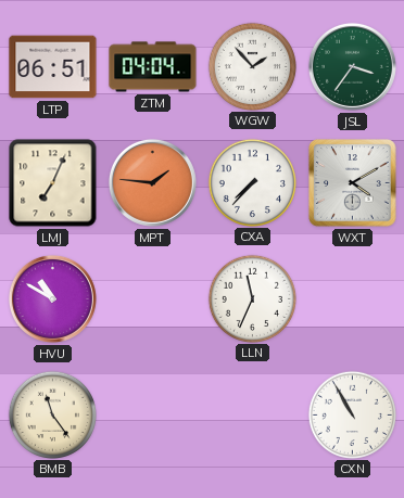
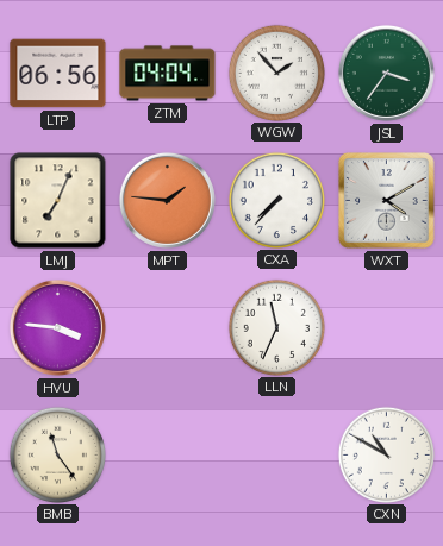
LTP: 06:51 -> 06:56
HVU: 10:50 -> 3:46
CXN: 10:55 -> 10:50
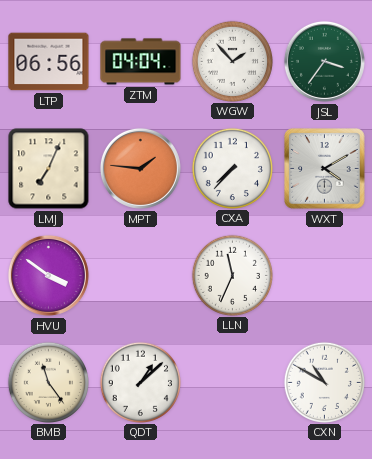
HVU: 3:46 -> 3:51
QDT: none -> 1:08
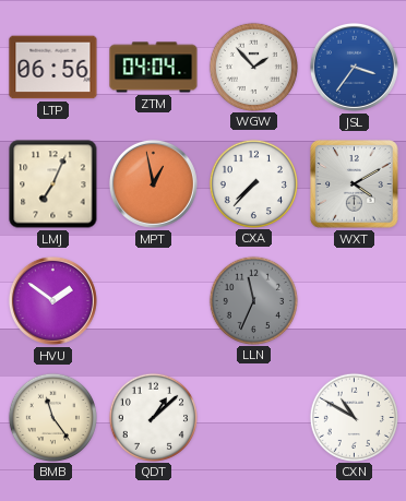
JSL dial: green -> blue
MPT: 1:46 -> 12:58
HVU: 3:51 -> 1:51
LLN dial: white -> grey
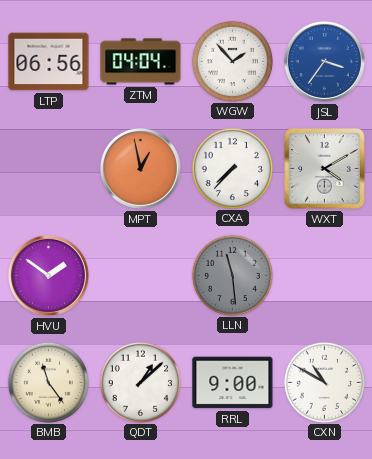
LMJ: 7:04 -> none
LLN: 11:34 -> 11:29
RRL: none -> 9:00
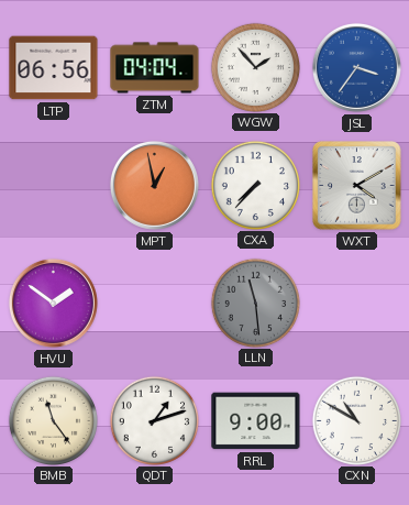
QDT: 1:08 -> 1:12
